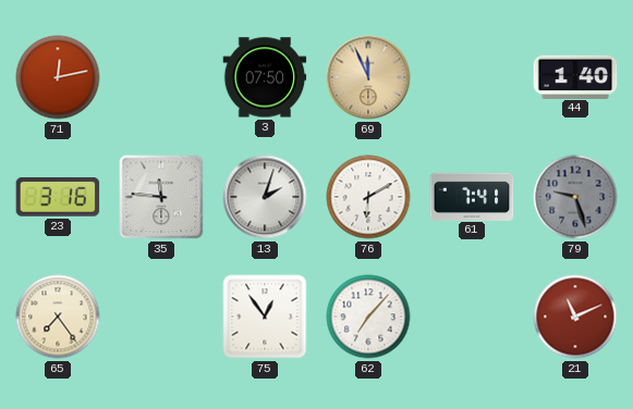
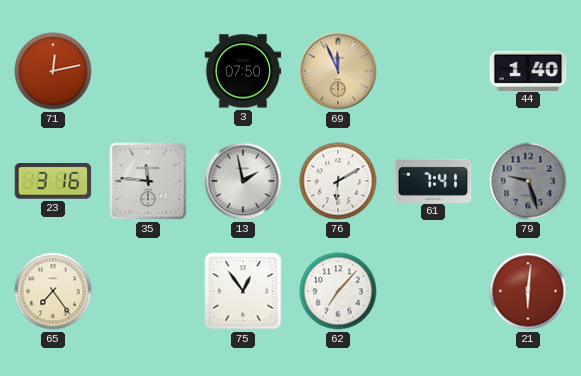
13: 2:03 -> 1:58
21: 11:11 -> 6:01
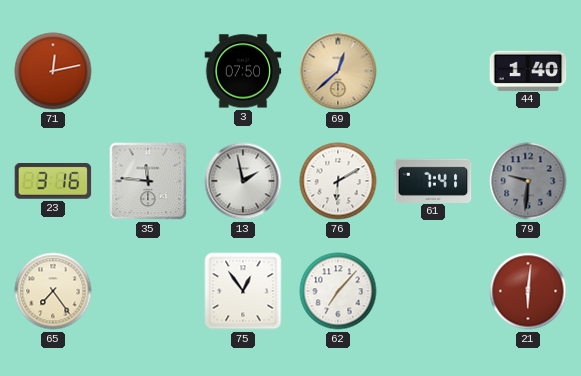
69: 11:56 -> 12:38
79: 9:27 -> 9:31
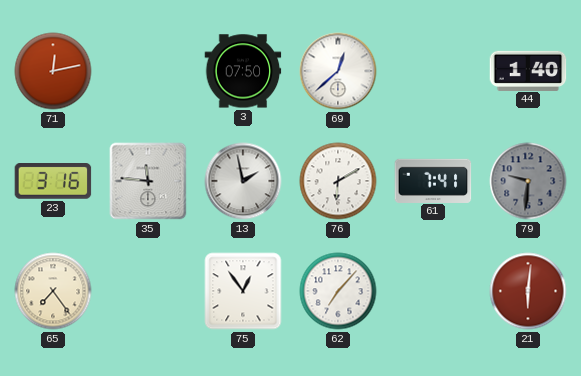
69 dial: champagne -> white
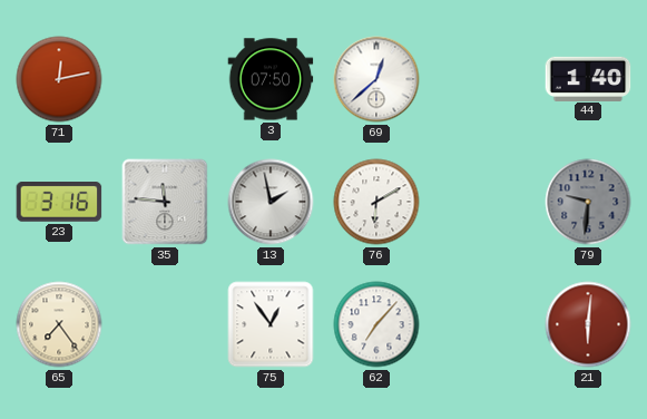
61: 7:41 -> none
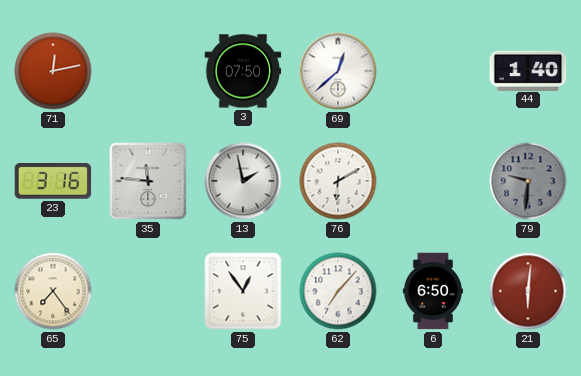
6: none -> 6:50
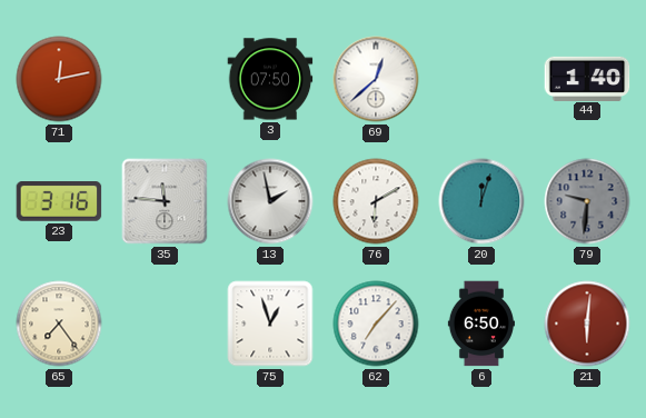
20: none -> 12:03
75: 12:54 -> 12:57
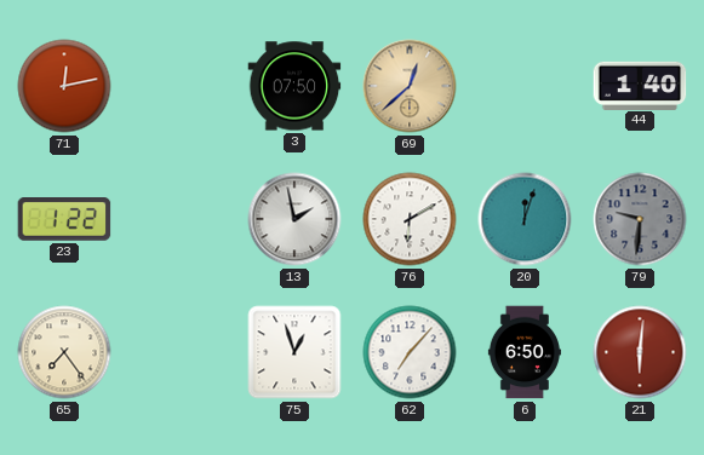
69 dial: white -> champagne
23: 3:16 -> 1:22
35: 11:46 -> none
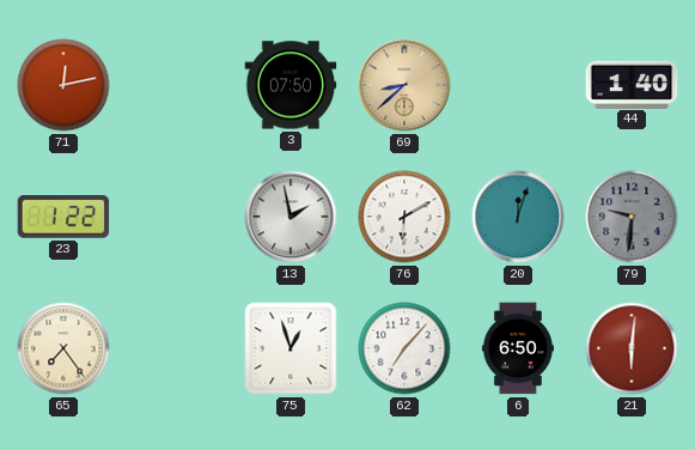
69: 12:38 -> 8:38
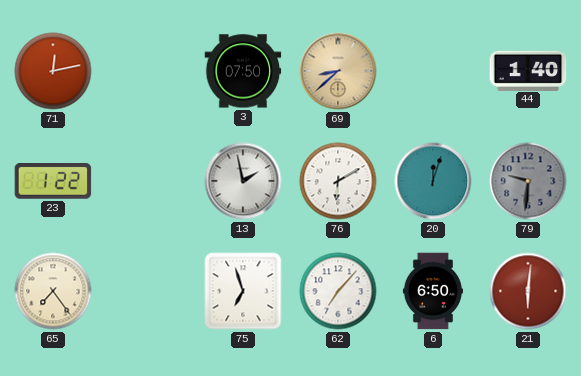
75: 12:57 -> 6:57
